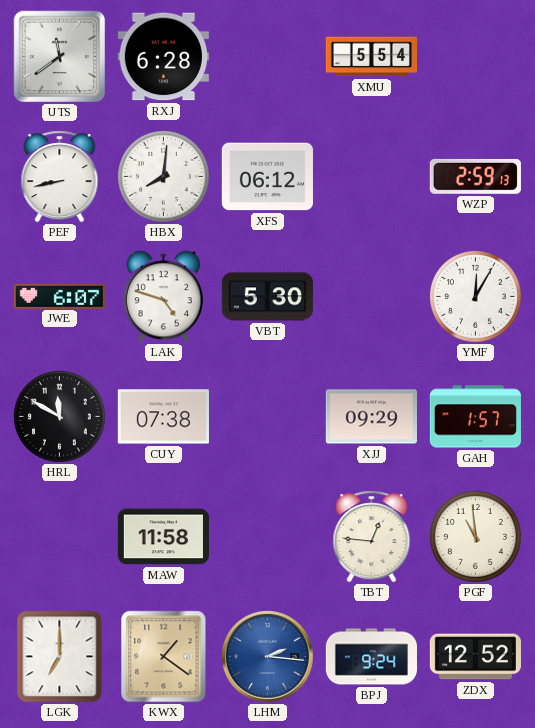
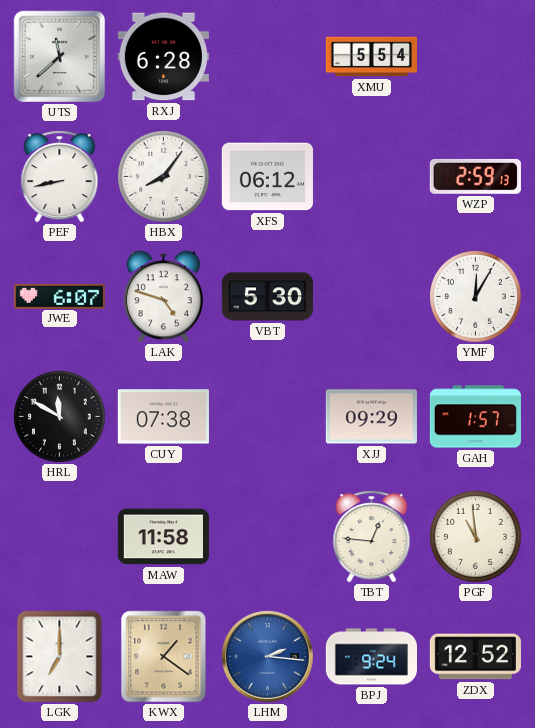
UTS: 11:39 -> 11:38
HBX: 8:01 -> 8:06
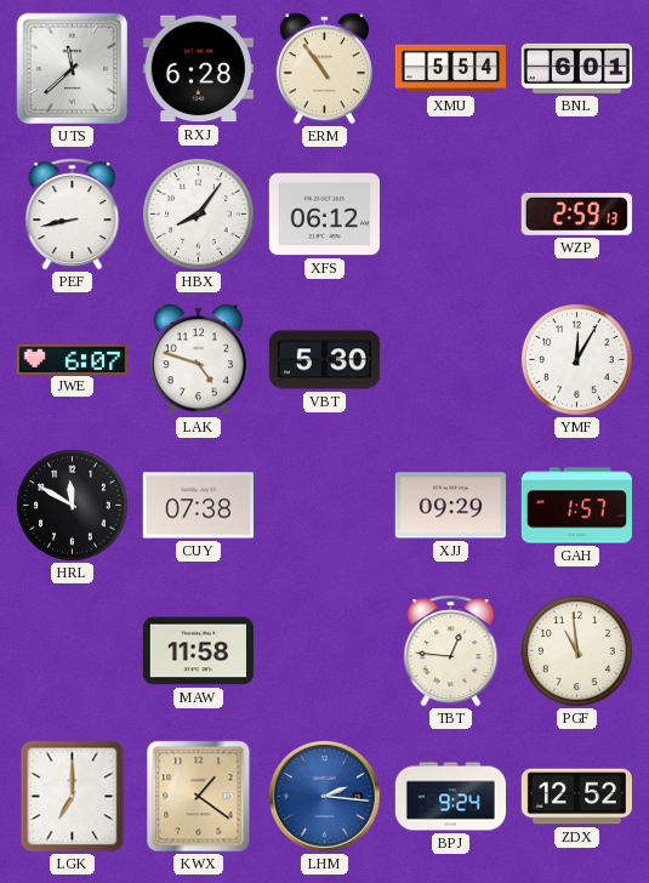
ERM: none -> 10:54
BNL: none -> 6:01
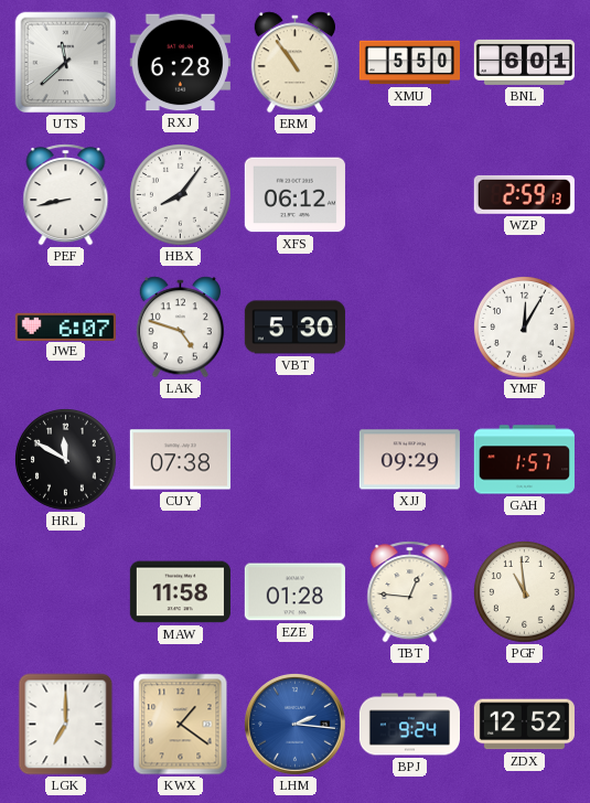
XMU: 5:54 -> 5:50
EZE: none -> 01:28
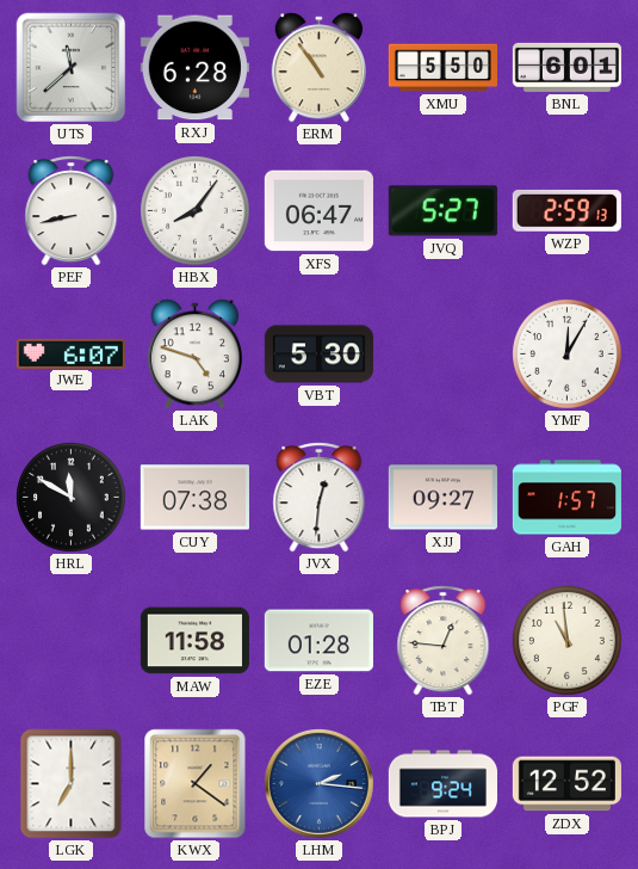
XFS: 06:12 -> 06:47
JVQ: none -> 5:27
JVX: none -> 12:31
XJJ: 09:29 -> 09:27
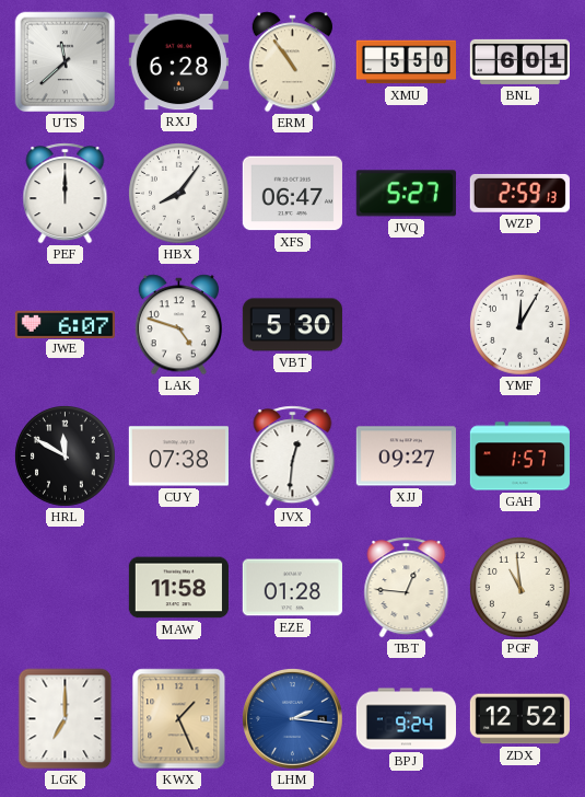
PEF: 8:43 -> 12:00
KWX: 1:21 -> 1:26
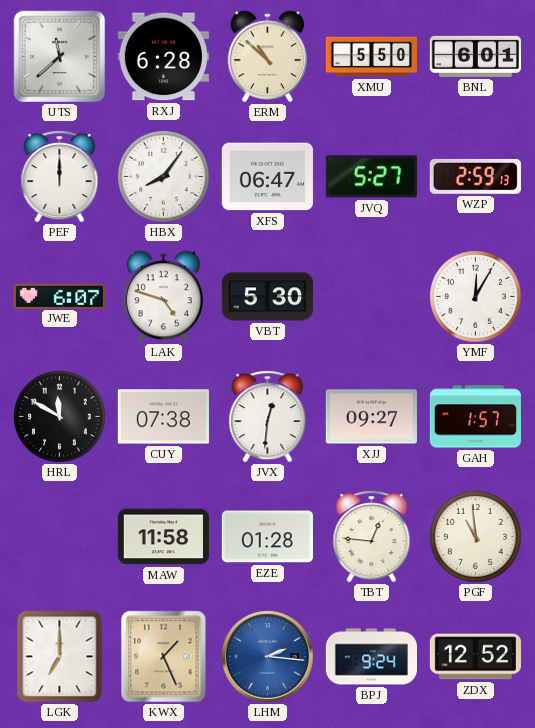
ERM: 10:54 -> 10:52
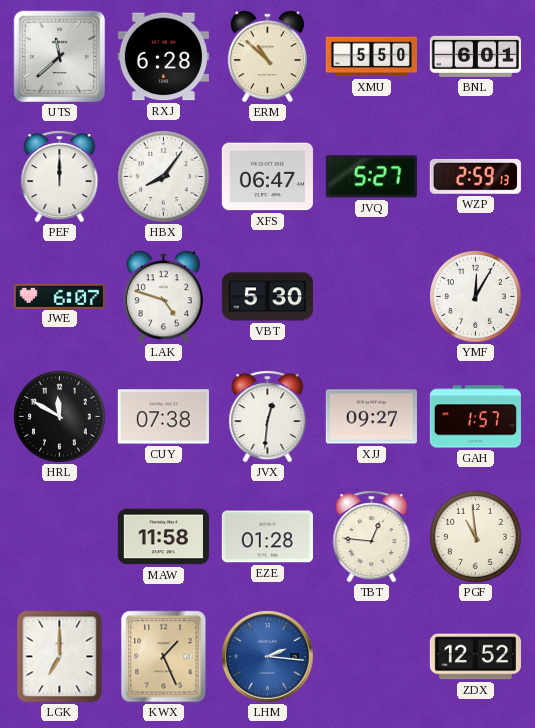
BPJ: 9:24 -> none
